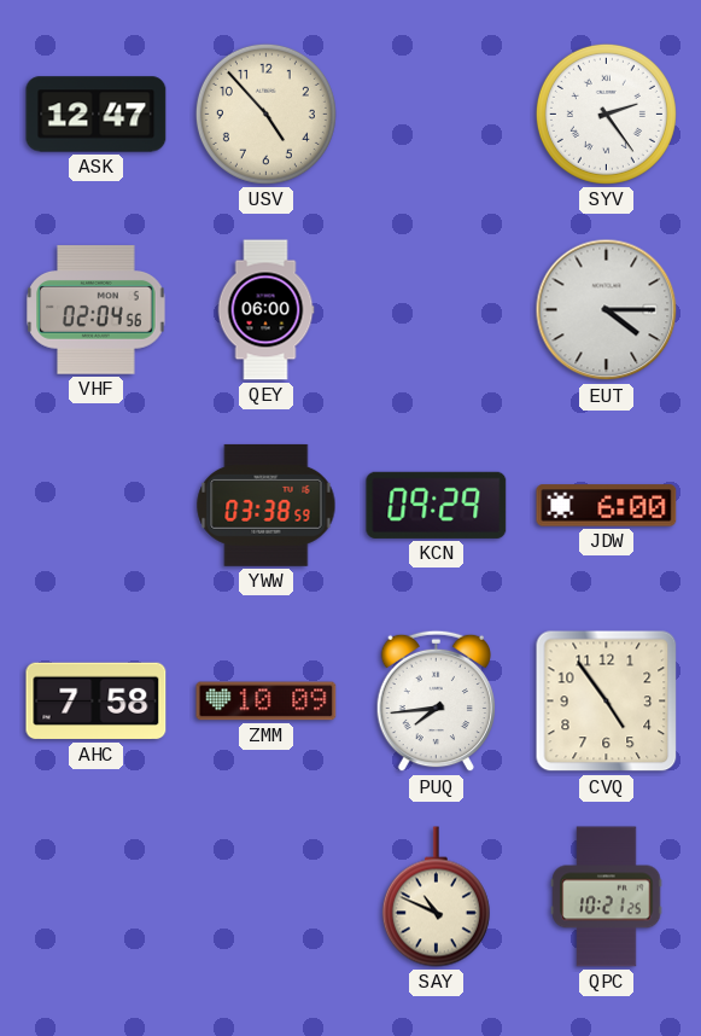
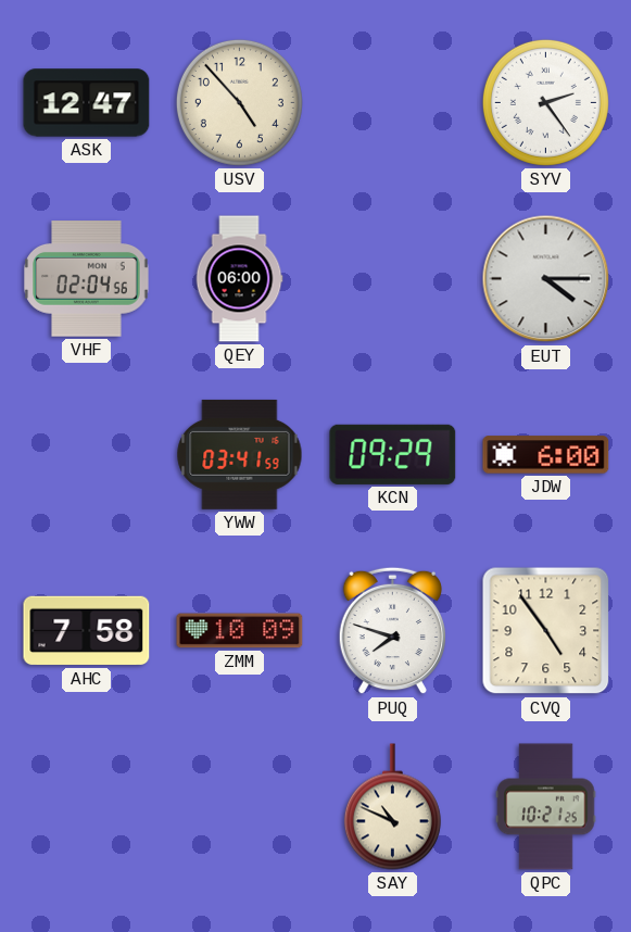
YWW: 03:38 -> 03:41
PUQ: 7:44 -> 7:48
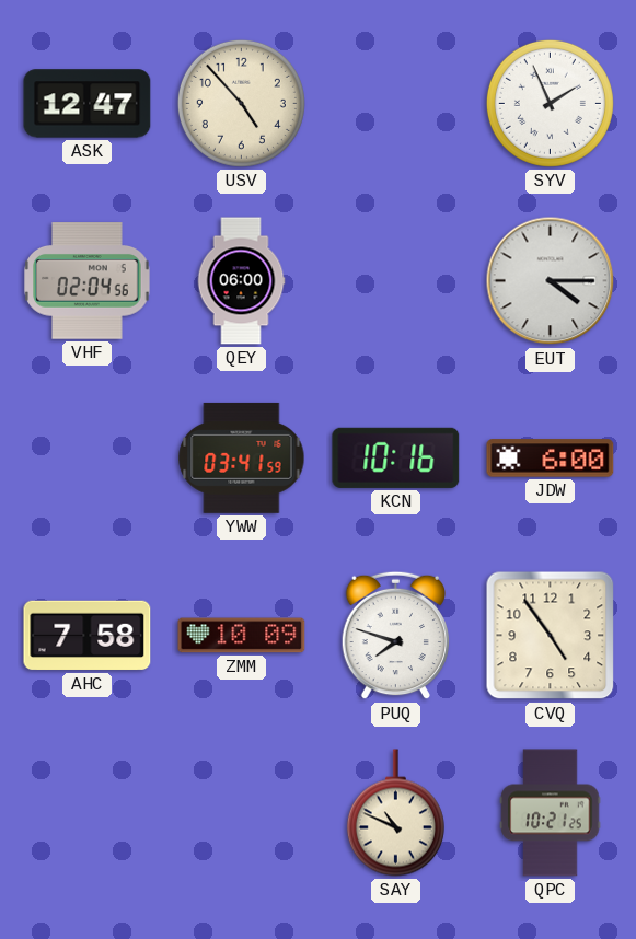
SYV: 2:24 -> 1:56
KCN: 09:29 -> 10:16
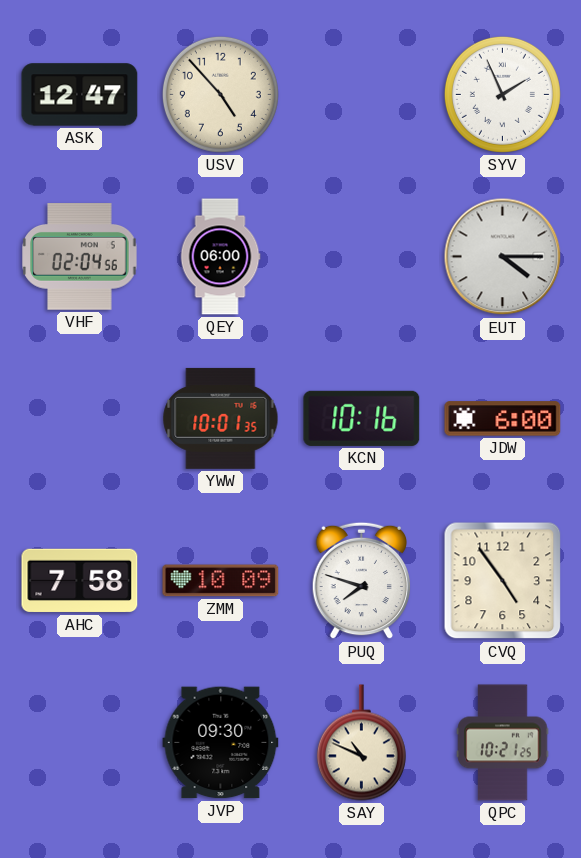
YWW: 03:41 -> 10:01
JVP: none -> 09:30
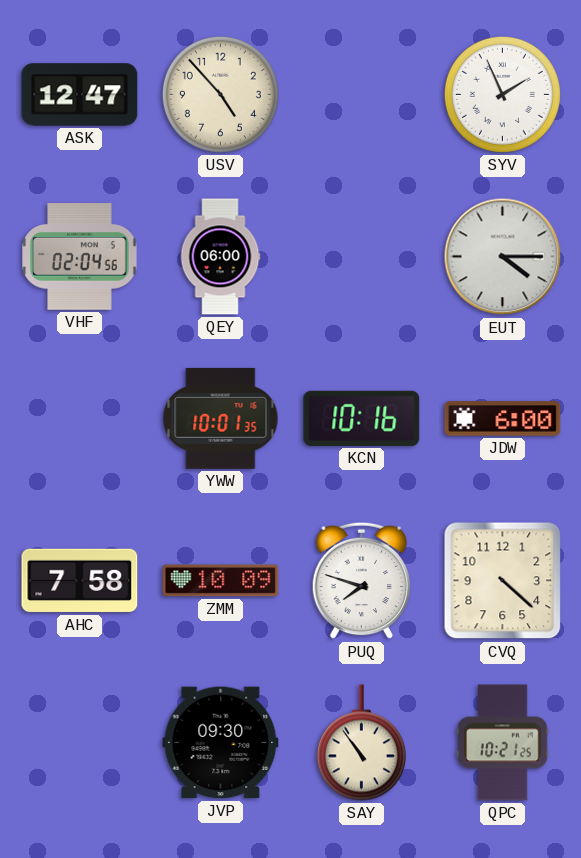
CVQ: 4:54 -> 4:22
SAY: 10:49 -> 10:54
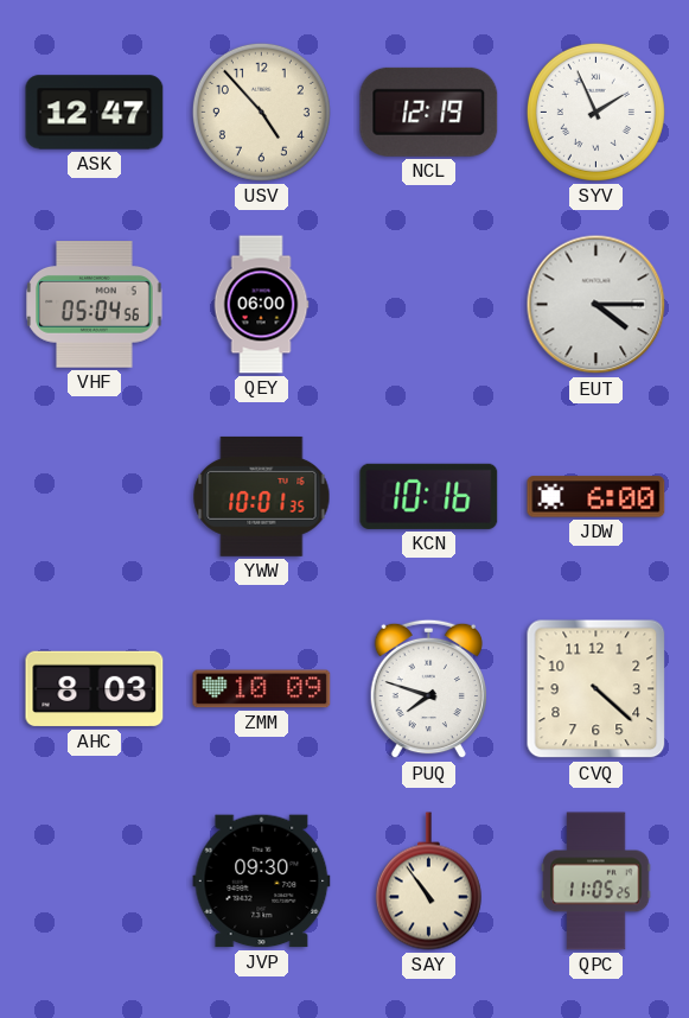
NCL: none -> 12:19
VHF: 02:04 -> 05:04
AHC: 7:58 -> 8:03
QPC: 10:21 -> 11:05
